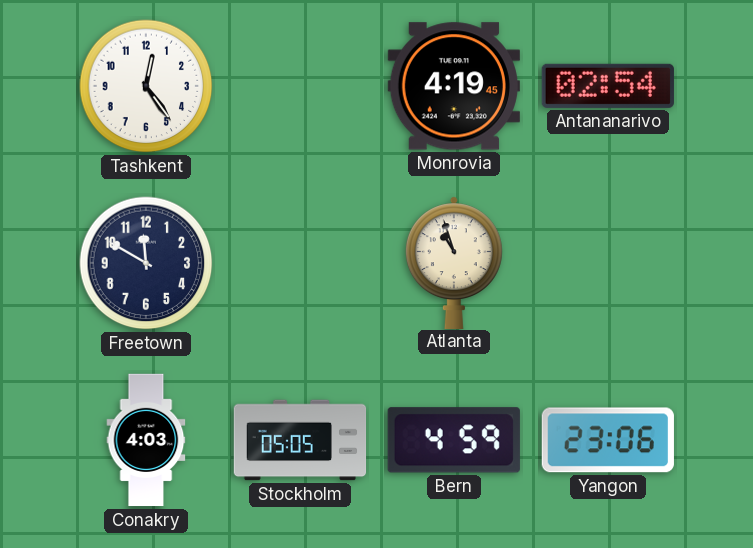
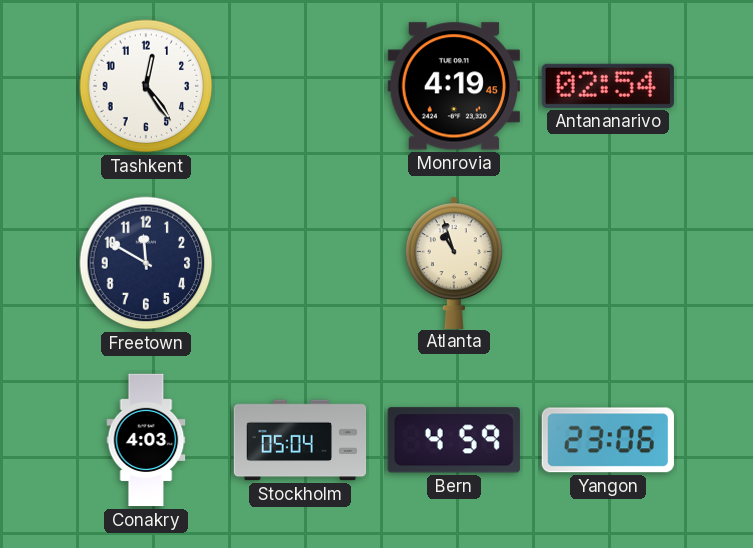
Stockholm: 05:05 -> 05:04
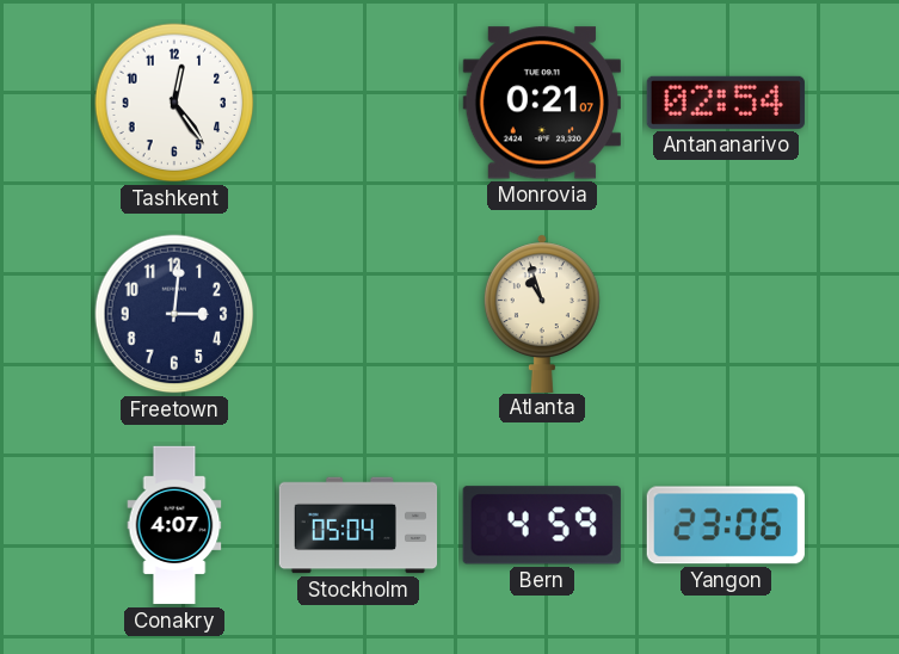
Monrovia: 4:19 -> 0:21
Freetown: 11:50 -> 3:01
Conakry: 4:03 -> 4:07
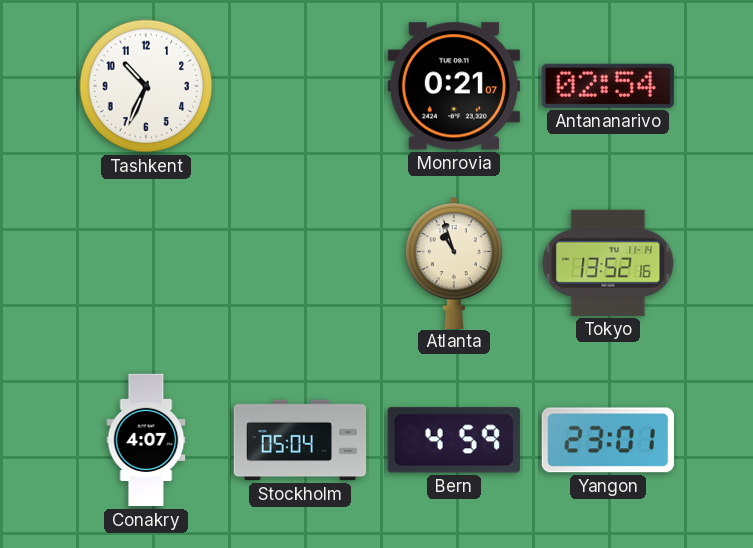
Tashkent: 12:24 -> 10:34
Freetown: 3:01 -> none
Tokyo: none -> 13:52
Yangon: 23:06 -> 23:01
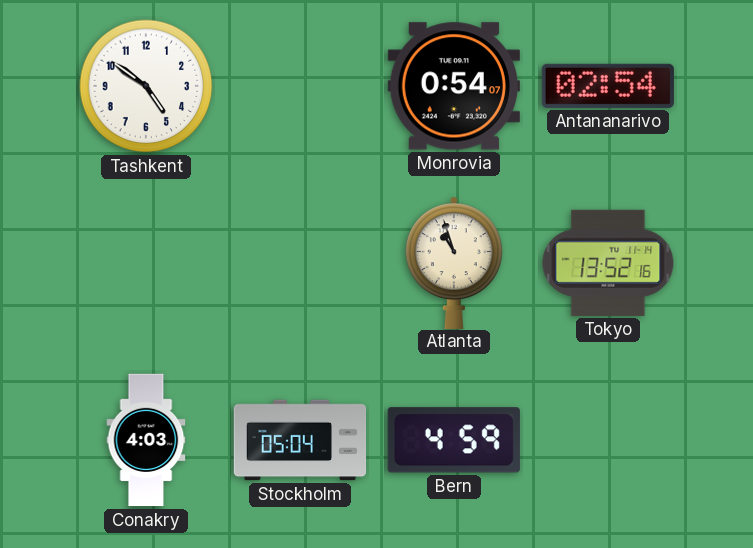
Tashkent: 10:34 -> 4:51
Monrovia: 0:21 -> 0:54
Conakry: 4:07 -> 4:03
Yangon: 23:01 -> none
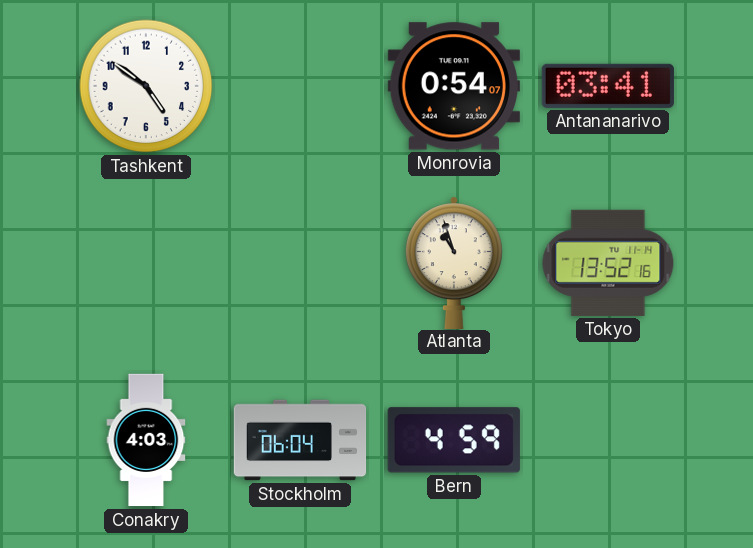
Antananarivo: 02:54 -> 03:41
Stockholm: 05:04 -> 06:04
